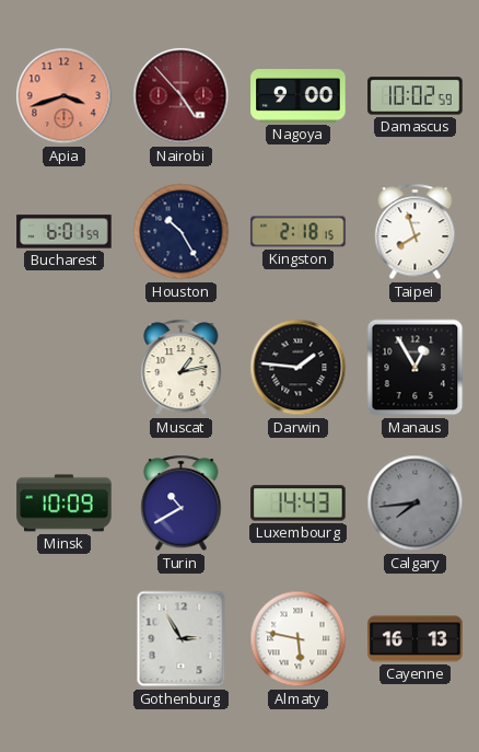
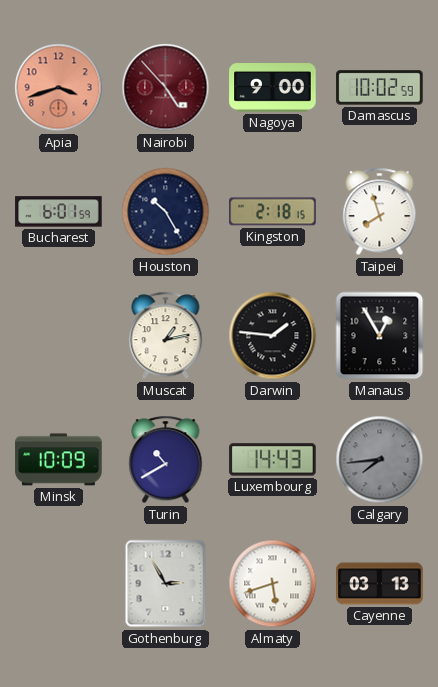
Almaty: 5:47 -> 5:42
Cayenne: 16:13 -> 03:13
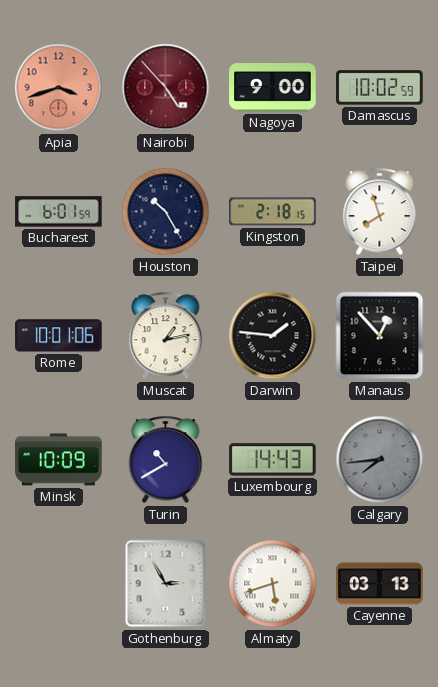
Rome: none -> 10:01
Manaus: 12:55 -> 12:53
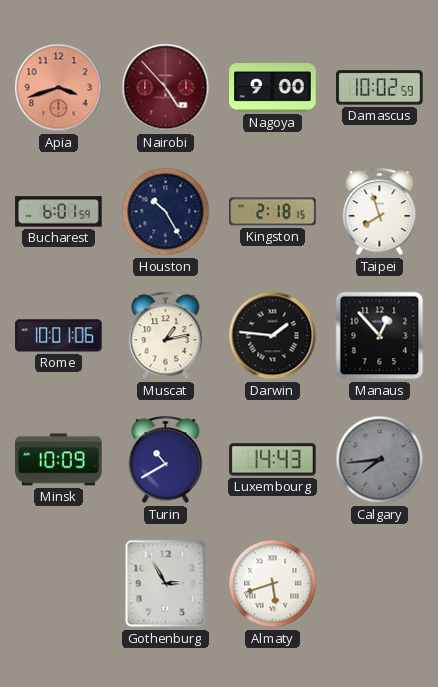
Cayenne: 03:13 -> none
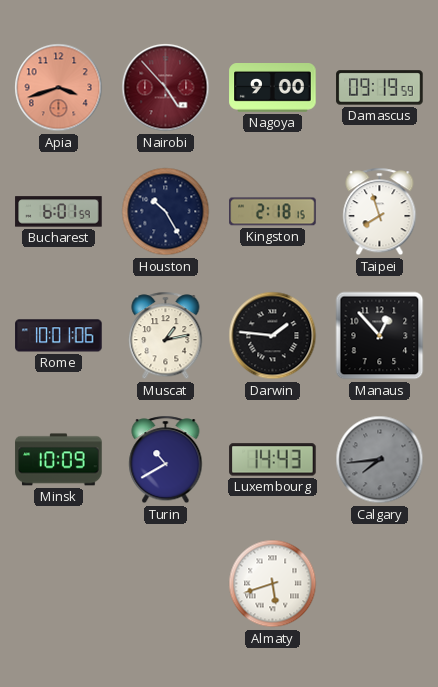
Damascus: 10:02 -> 09:19
Gothenburg: 2:55 -> none
